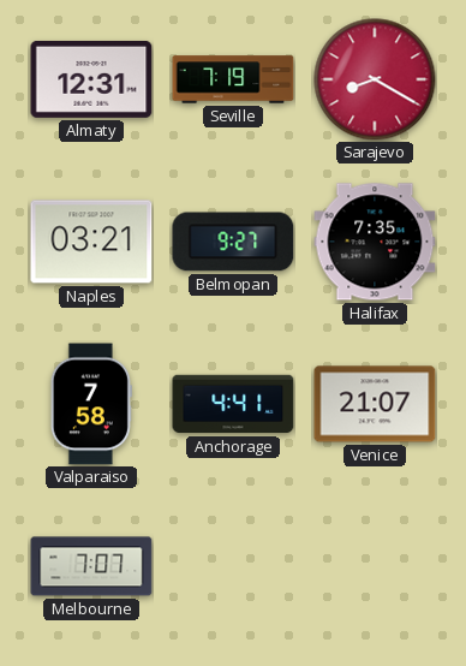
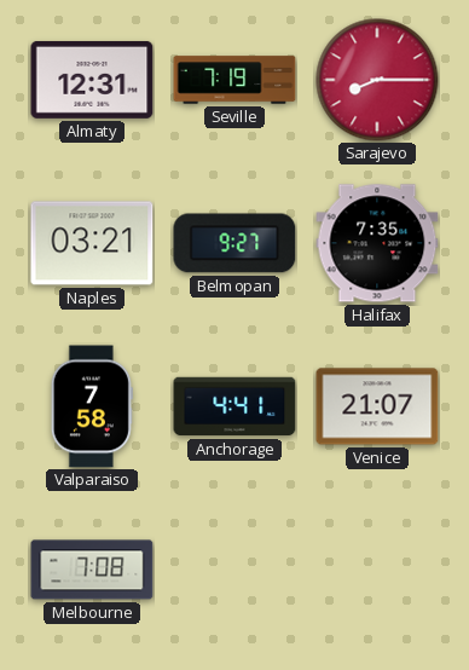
Sarajevo: 8:20 -> 8:15
Melbourne: 7:07 -> 7:08
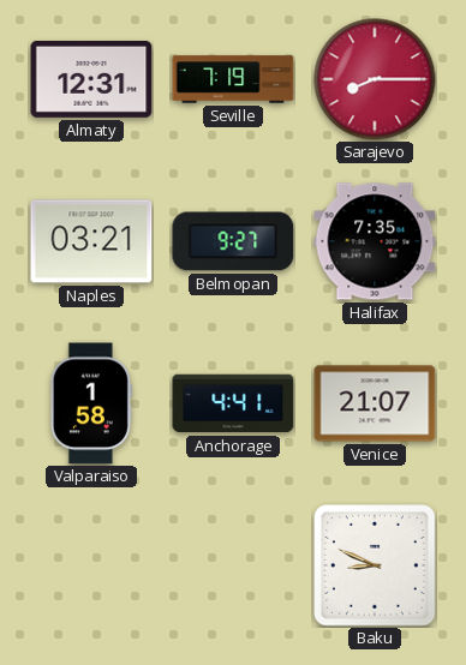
Valparaiso: 7:58 -> 1:58
Melbourne: 7:08 -> none
Baku: none -> 8:49
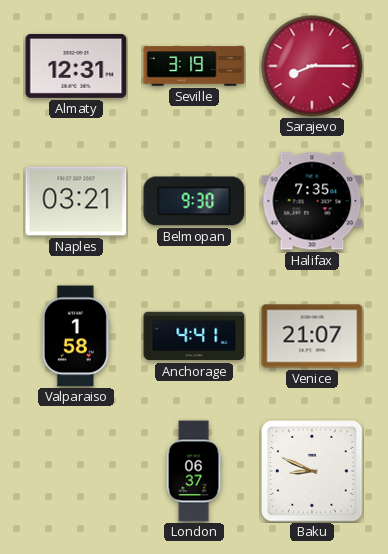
Seville: 7:19 -> 3:19
Belmopan: 9:27 -> 9:30
London: none -> 06:37
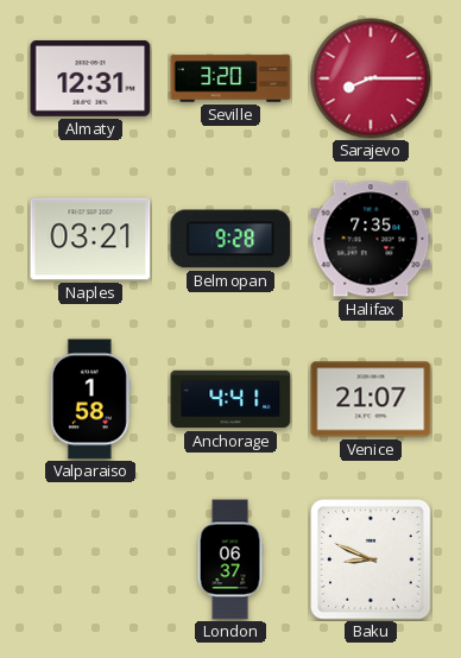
Seville: 3:19 -> 3:20
Belmopan: 9:30 -> 9:28
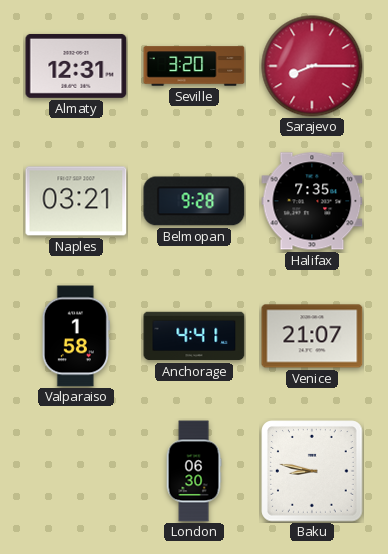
London: 06:37 -> 06:30
Baku: 8:49 -> 8:47
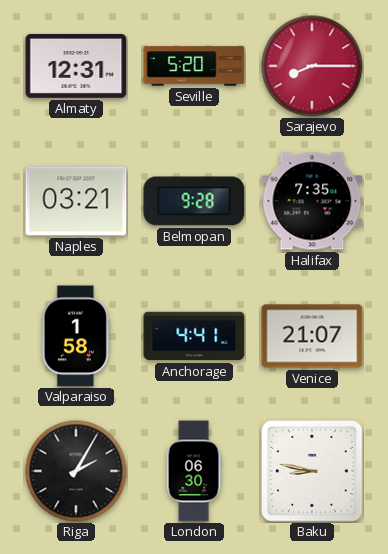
Seville: 3:20 -> 5:20
Riga: none -> 2:05
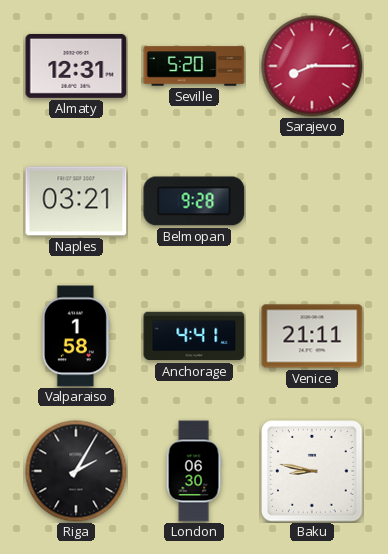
Halifax: 7:35 -> none
Venice: 21:07 -> 21:11
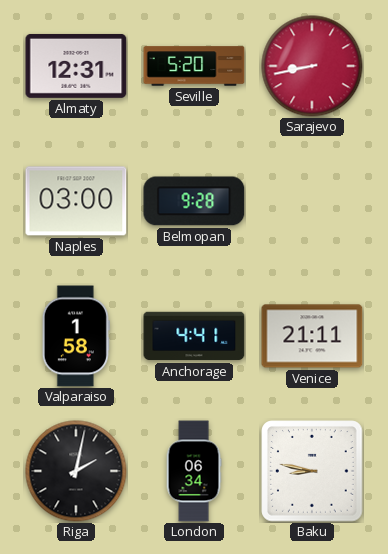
Sarajevo: 8:15 -> 8:43
Naples: 03:21 -> 03:00
Riga: 2:05 -> 2:02
London: 06:30 -> 06:34
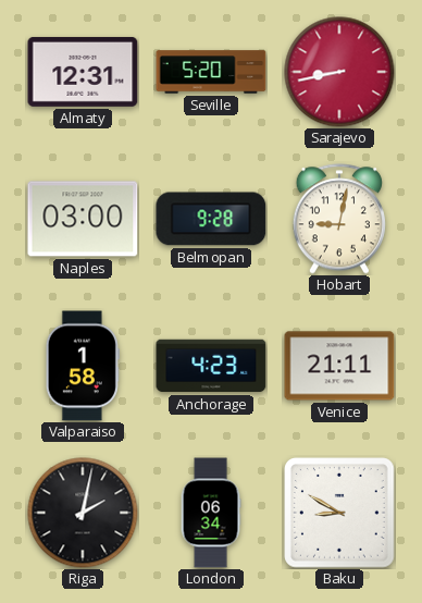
Hobart: none -> 9:02
Anchorage: 4:41 -> 4:23
Baku: 8:47 -> 8:50
